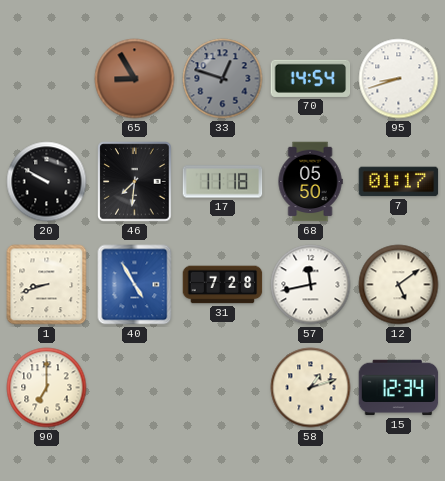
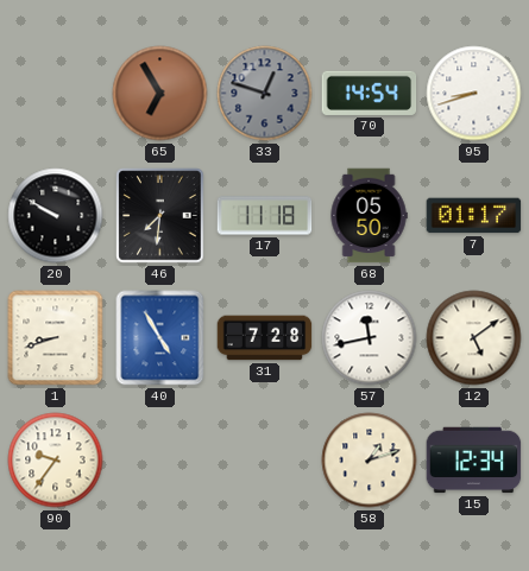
65: 8:55 -> 6:55
90: 7:00 -> 9:36
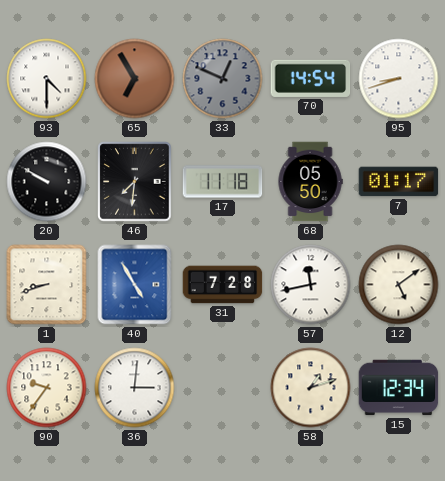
93: none -> 4:30
33: 12:48 -> 12:49
36: none -> 3:01
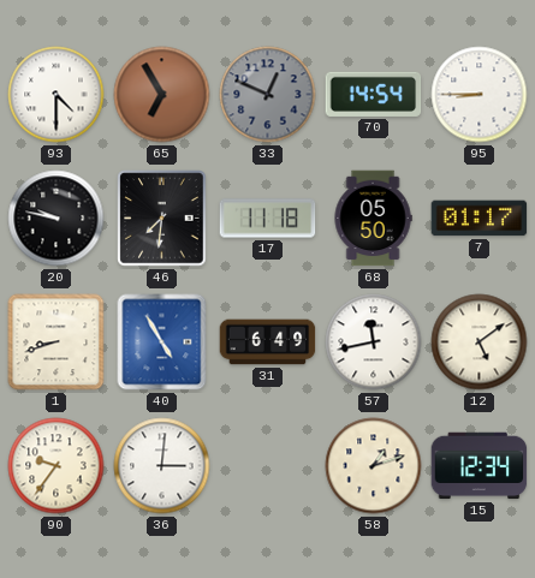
95: 8:42 -> 8:45
20: 9:50 -> 9:47
31: 7:28 -> 6:49
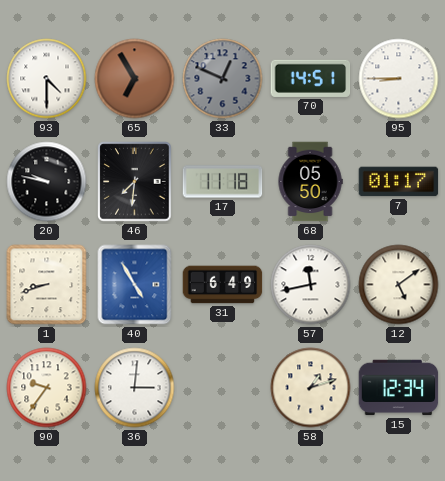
70: 14:54 -> 14:51
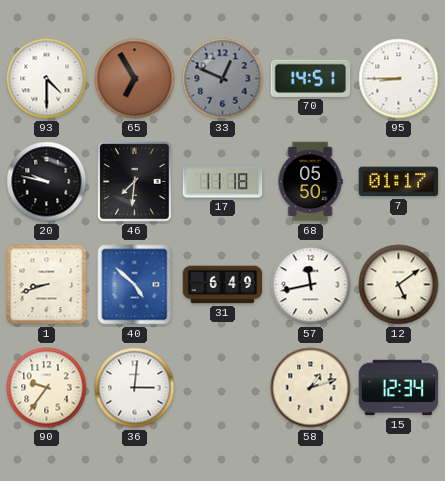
40: 4:55 -> 4:52
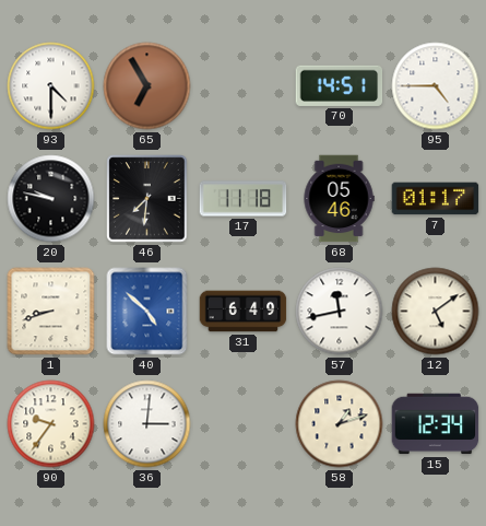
33: 12:49 -> none
95: 8:45 -> 4:45
68: 05:50 -> 05:46
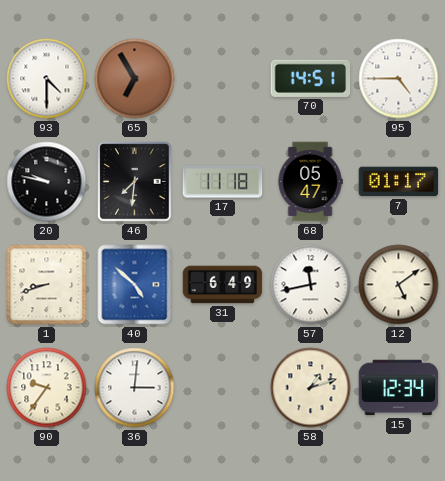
68: 05:46 -> 05:47
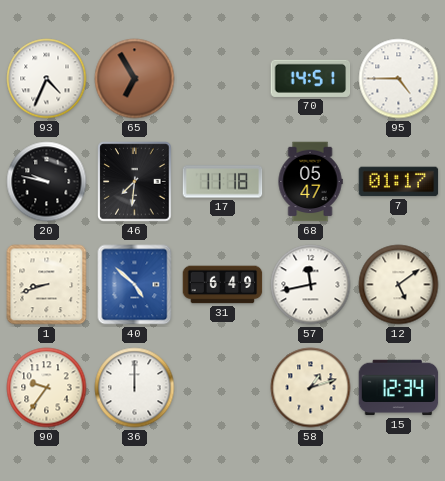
93: 4:30 -> 4:34
36: 3:01 -> 12:00
